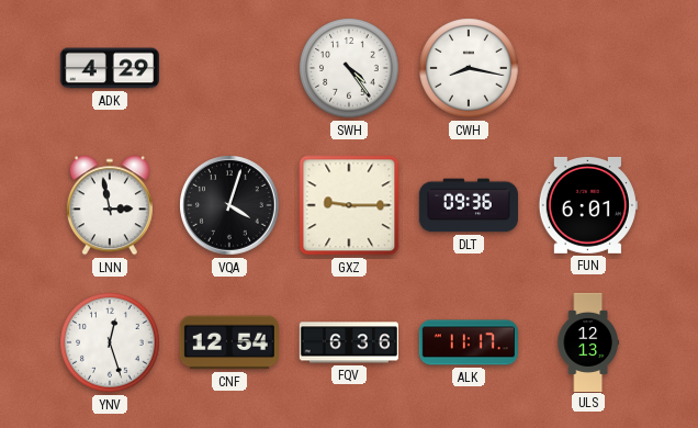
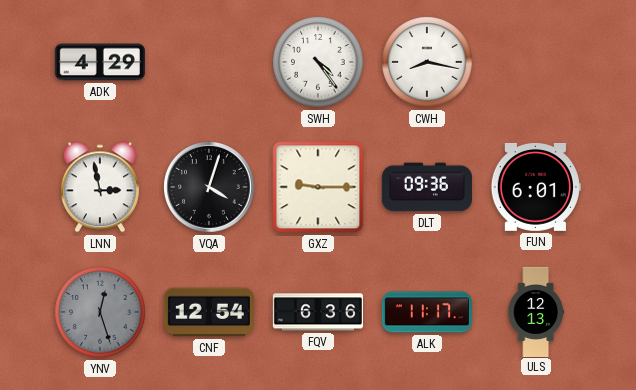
YNV dial: white -> grey
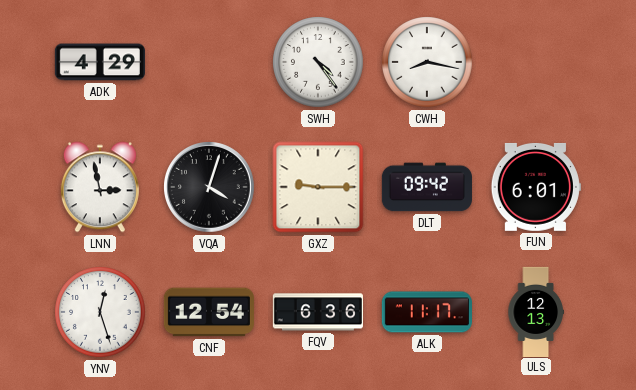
DLT: 09:36 -> 09:42
YNV dial: grey -> white
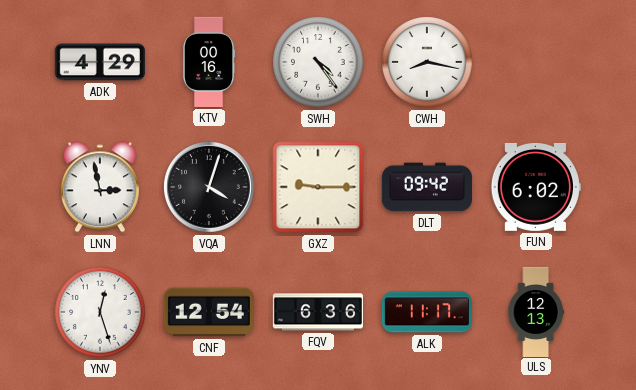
KTV: none -> 00:16
FUN: 6:01 -> 6:02
